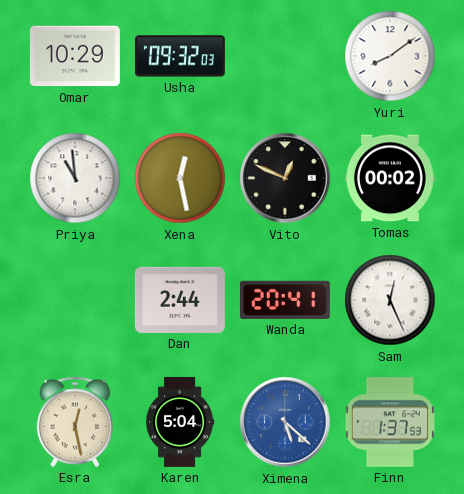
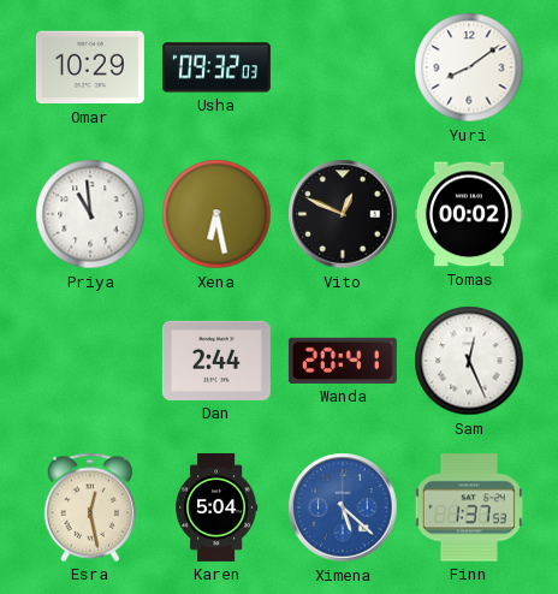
Xena: 12:28 -> 6:28
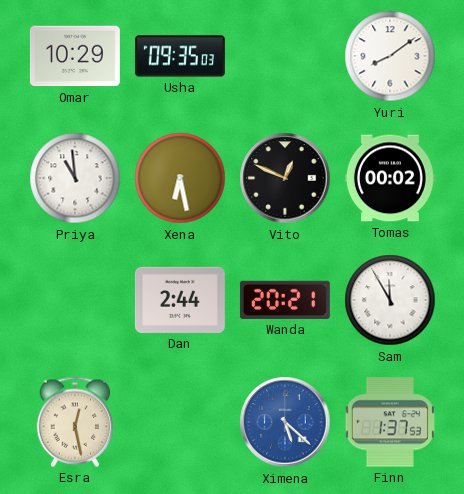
Usha: 09:32 -> 09:35
Wanda: 20:41 -> 20:21
Sam: 12:26 -> 11:55
Karen: 5:04 -> none
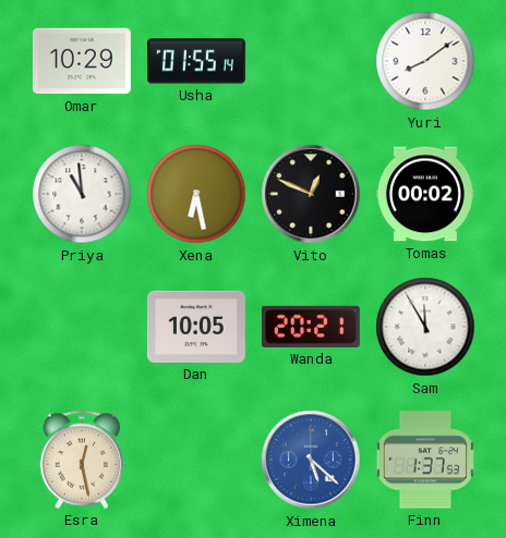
Usha: 09:35 -> 01:55
Dan: 2:44 -> 10:05
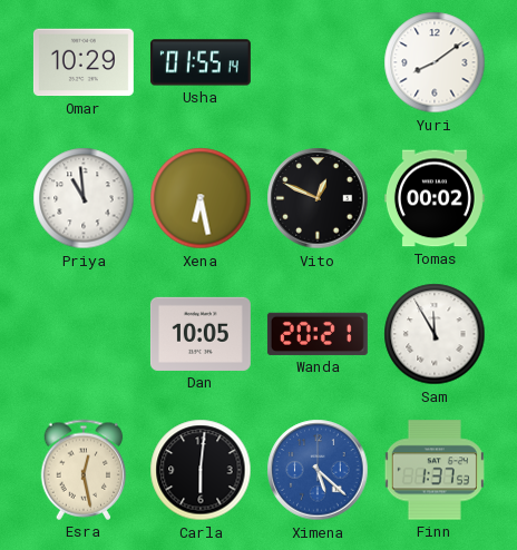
Carla: none -> 6:01
